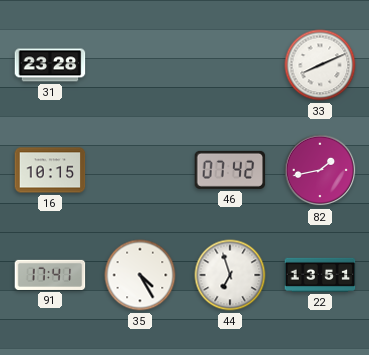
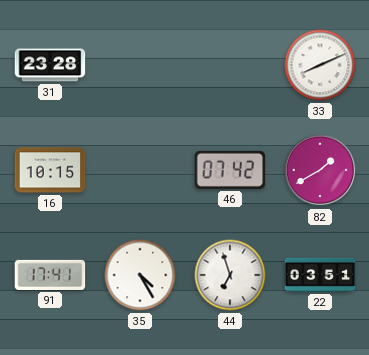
82: 1:43 -> 1:40
22: 13:51 -> 03:51
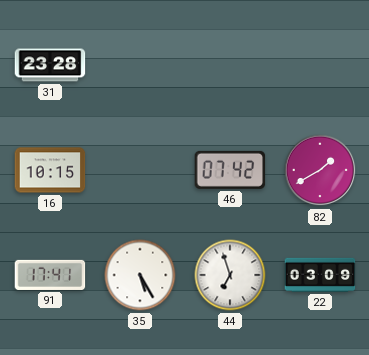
33: 8:11 -> none
35: 4:25 -> 5:25
22: 03:51 -> 03:09
